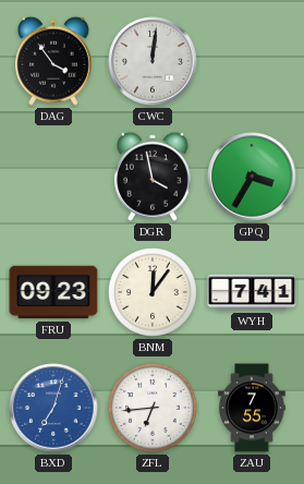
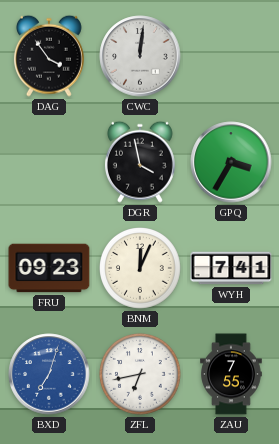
BNM: 12:06 -> 12:04
ZFL: 6:44 -> 6:43
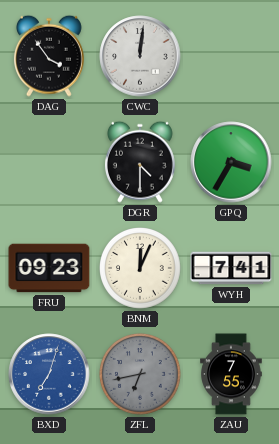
DGR: 3:58 -> 4:30
ZFL dial: white -> grey
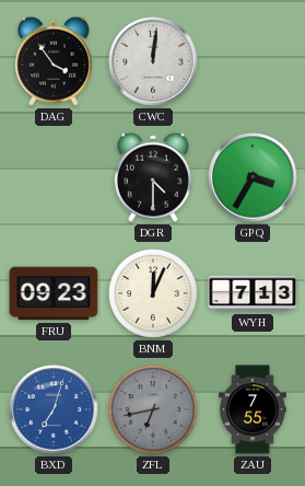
WYH: 7:41 -> 7:13
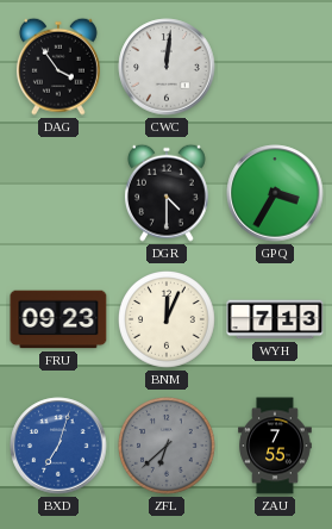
ZFL: 6:43 -> 6:38
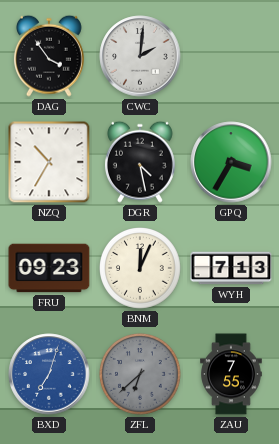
CWC: 12:01 -> 2:01
NZQ: none -> 10:35
DGR: 4:30 -> 4:28
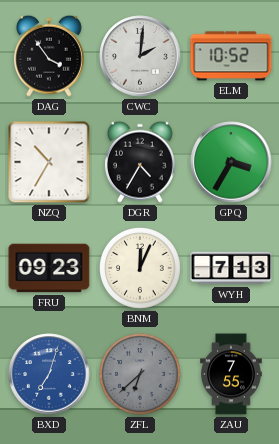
ELM: none -> 10:52
DGR: 4:28 -> 4:35
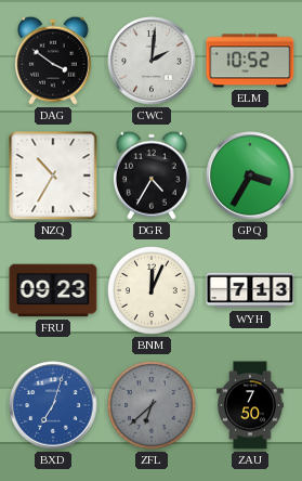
DAG: 3:54 -> 3:51
ZAU: 7:55 -> 7:50
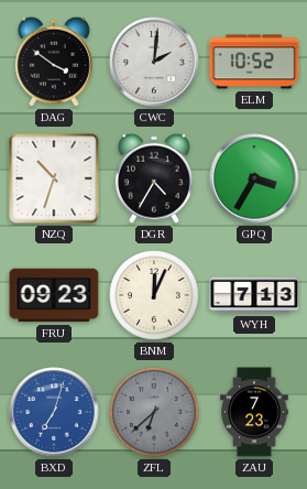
NZQ: 10:35 -> 10:33
ZAU: 7:50 -> 7:23
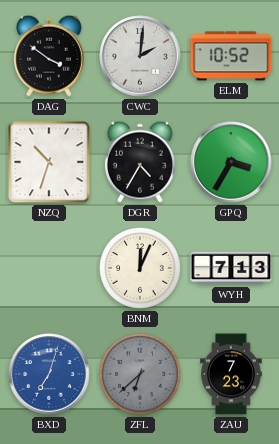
FRU: 09:23 -> none
